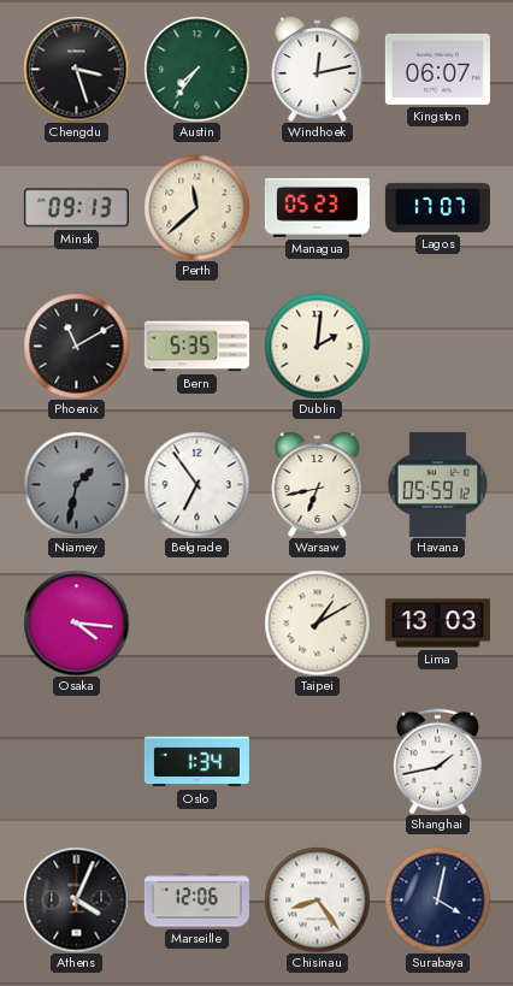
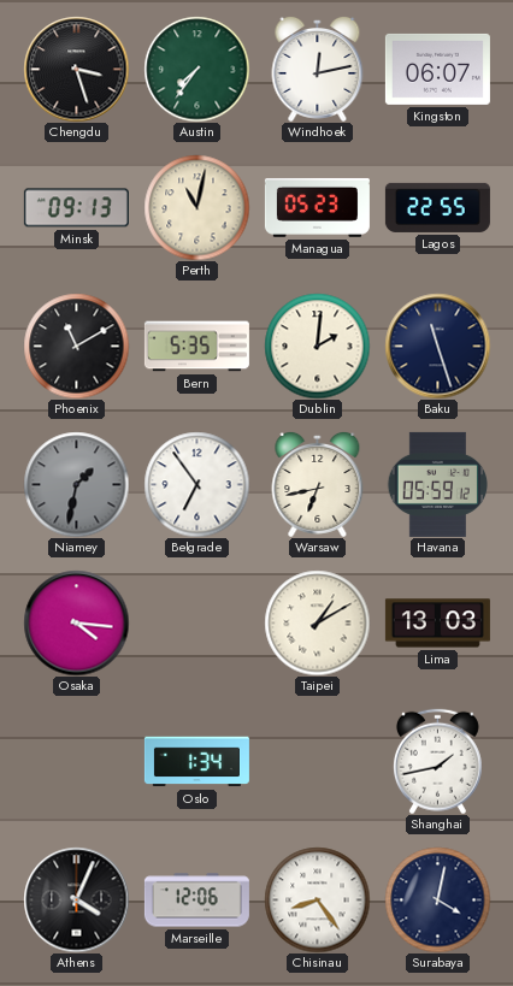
Perth: 11:38 -> 11:02
Lagos: 17:07 -> 22:55
Baku: none -> 11:27
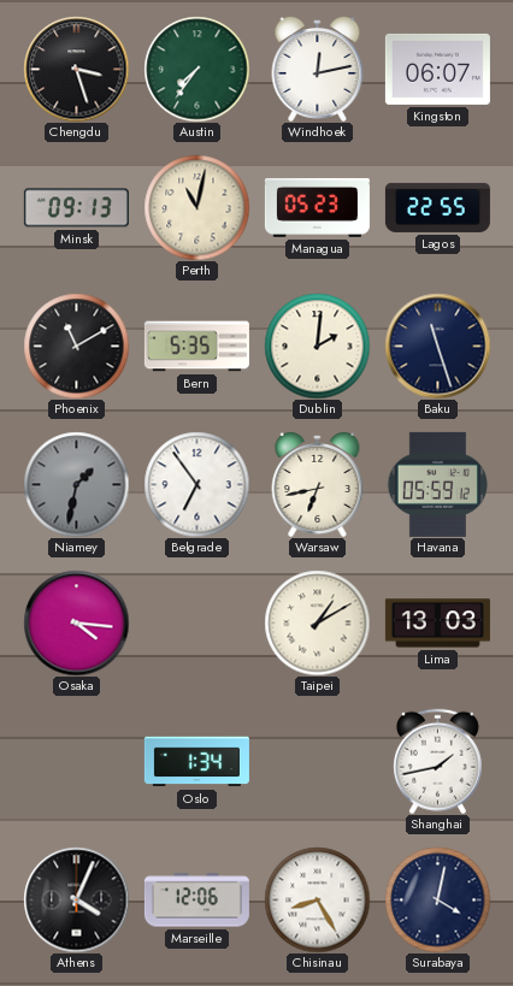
Chisinau: 8:24 -> 8:25
